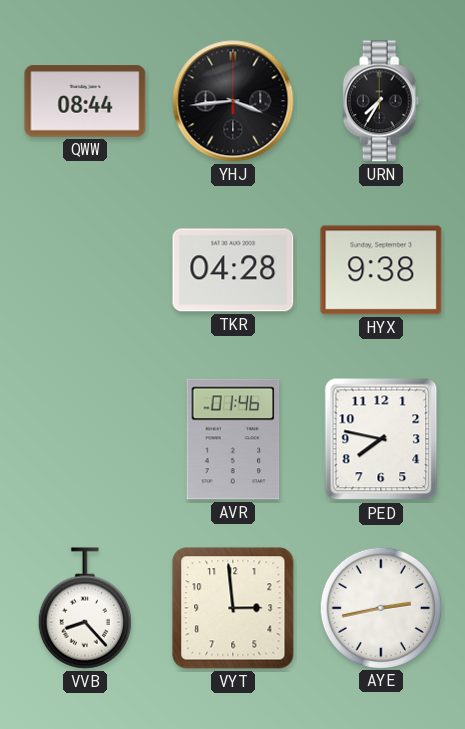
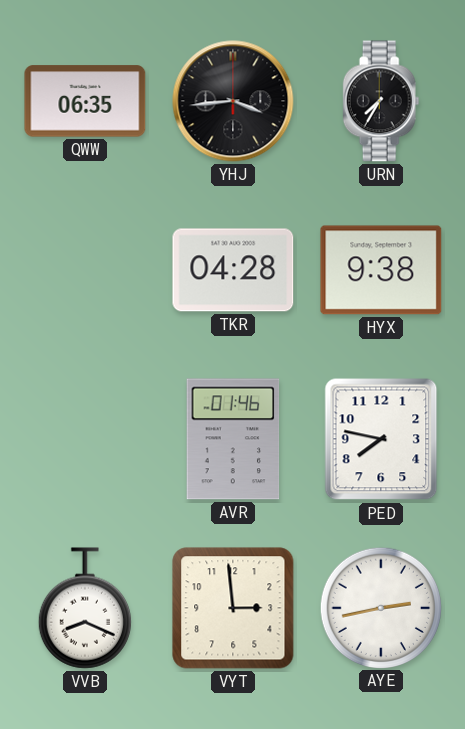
QWW: 08:44 -> 06:35
VVB: 8:23 -> 8:19
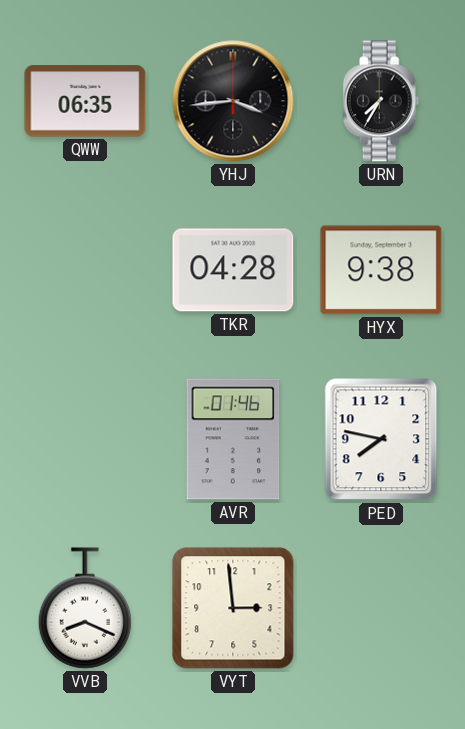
AYE: 2:43 -> none
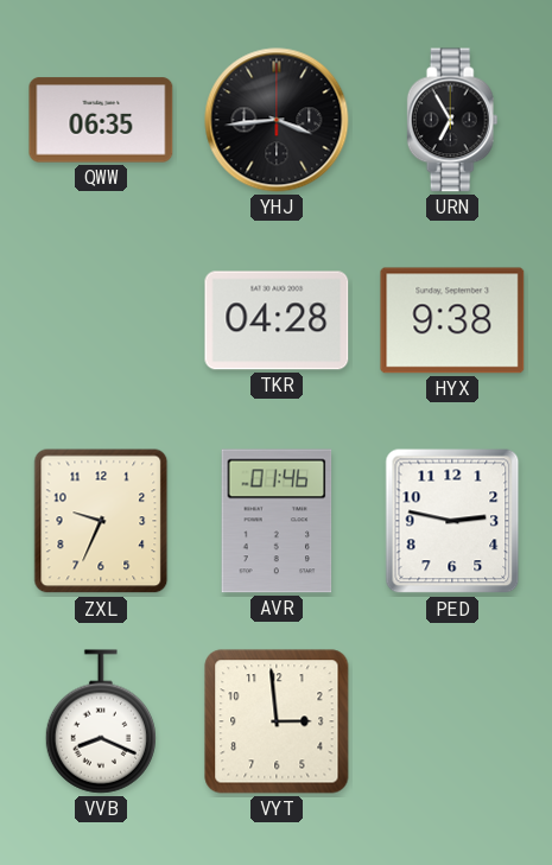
URN: 7:35 -> 6:55
ZXL: none -> 9:34
PED: 7:47 -> 2:47
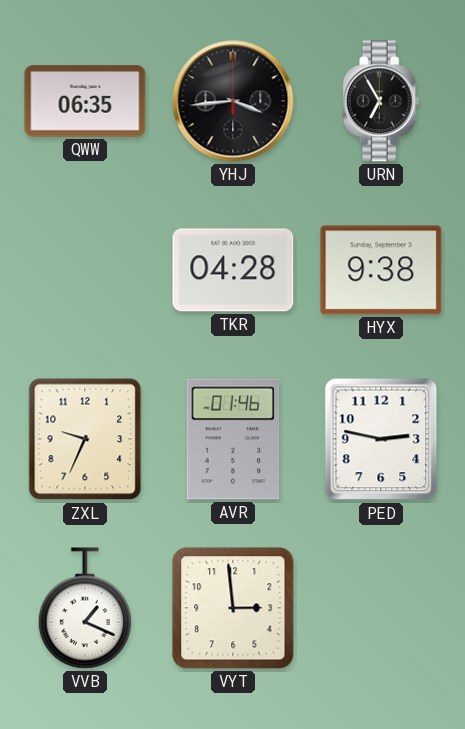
VVB: 8:19 -> 1:19
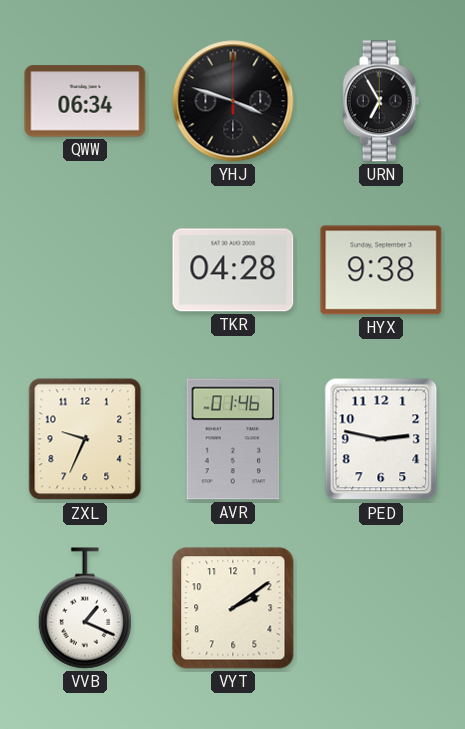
QWW: 06:35 -> 06:34
YHJ: 3:44 -> 3:48
VYT: 2:59 -> 2:09
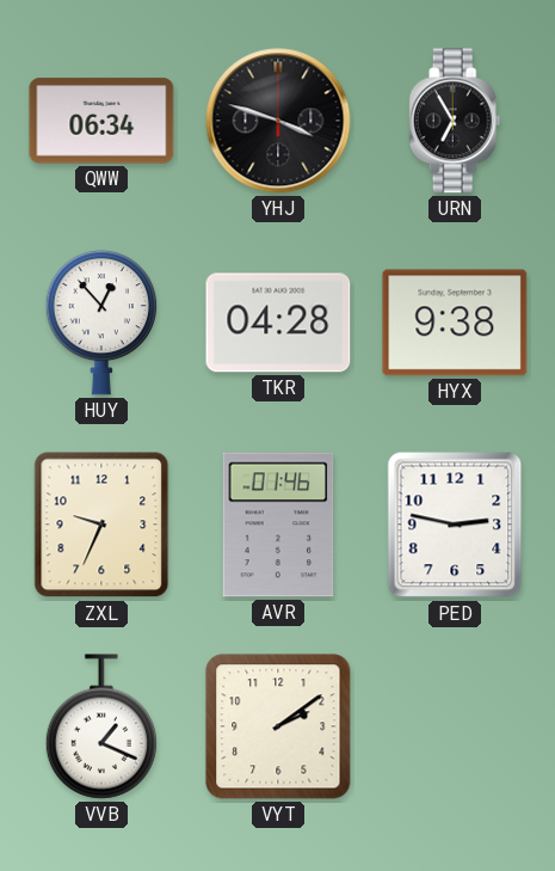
HUY: none -> 12:53
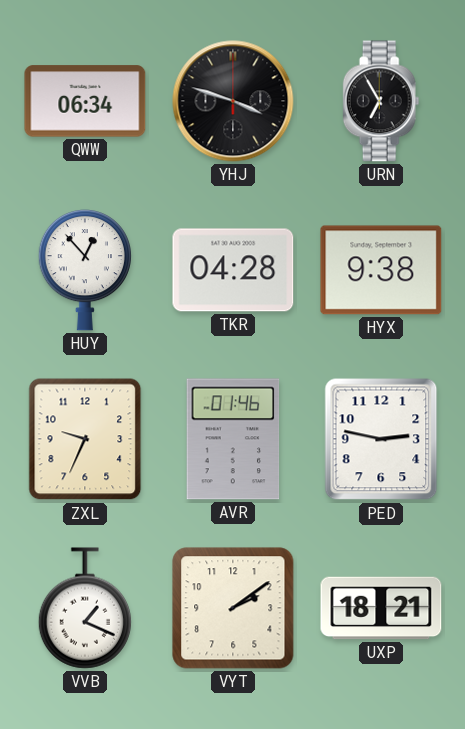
UXP: none -> 18:21
